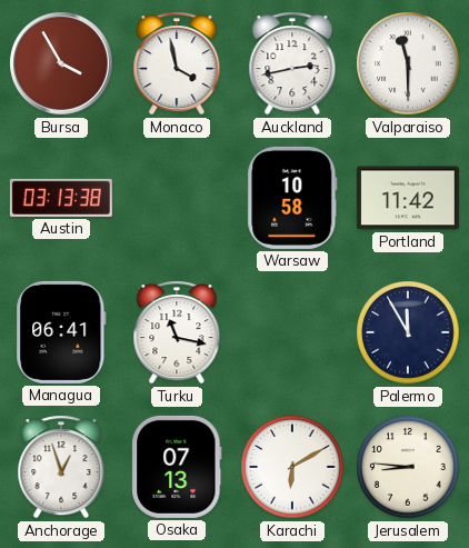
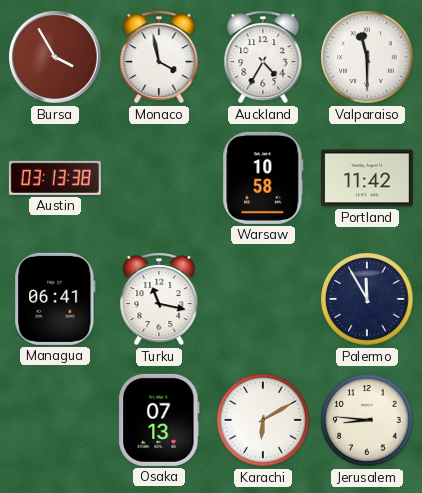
Auckland: 2:43 -> 4:35
Anchorage: 12:57 -> none
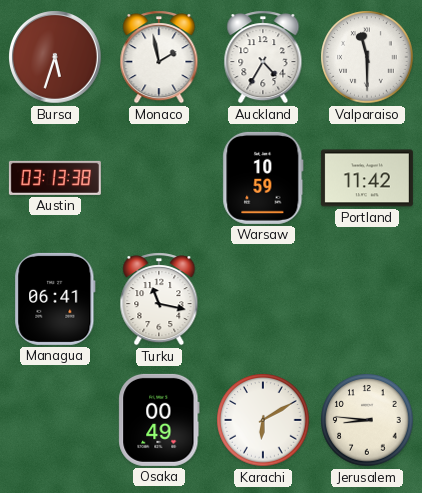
Bursa: 3:55 -> 5:33
Monaco: 3:58 -> 1:58
Warsaw: 10:58 -> 10:59
Palermo: 11:55 -> none
Osaka: 07:13 -> 00:49
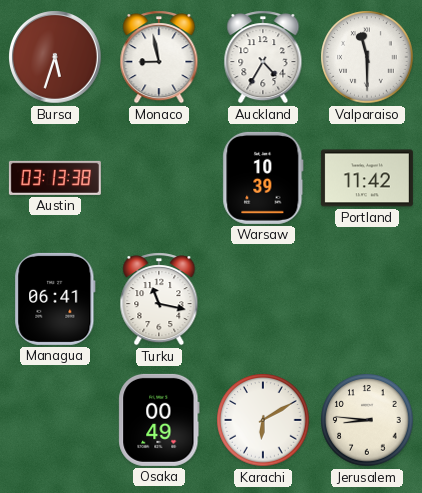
Monaco: 1:58 -> 8:58
Warsaw: 10:59 -> 10:39
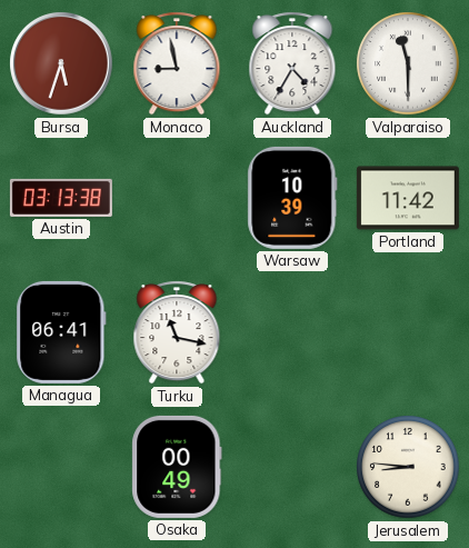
Karachi: 6:10 -> none
